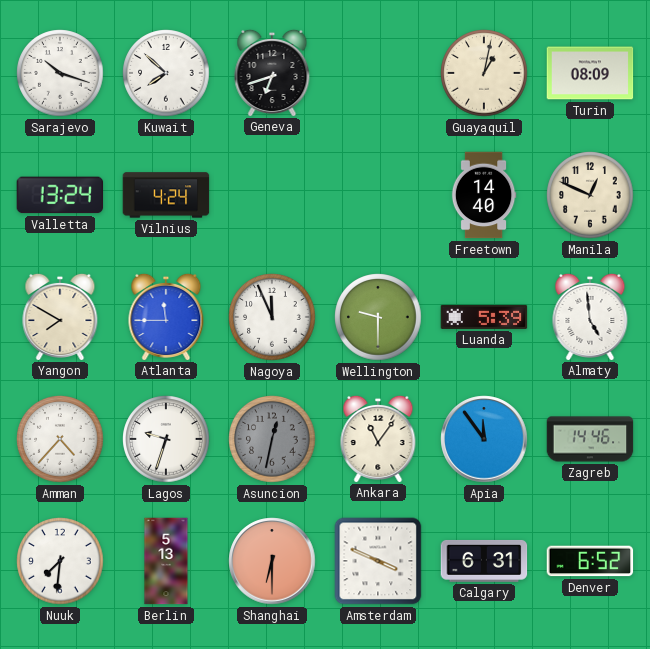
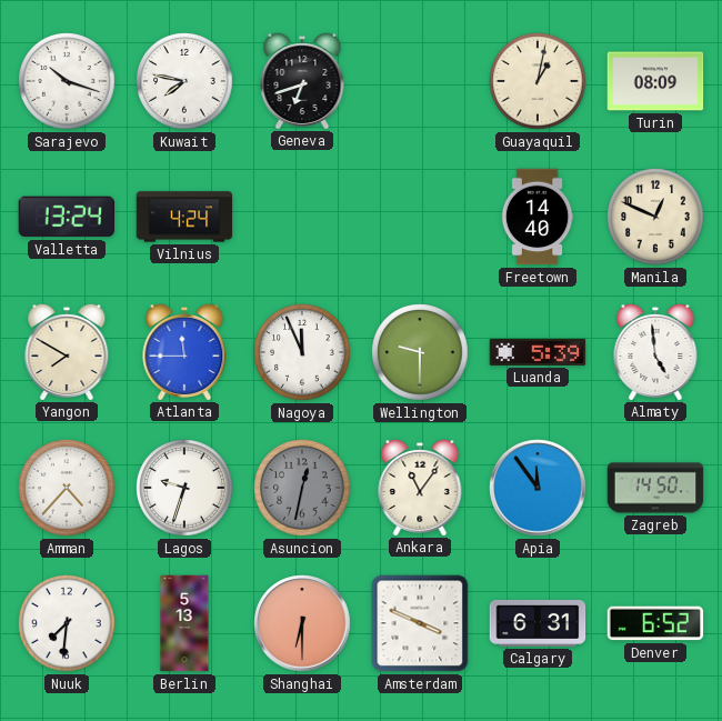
Kuwait: 7:52 -> 7:47
Zagreb: 14:46 -> 14:50
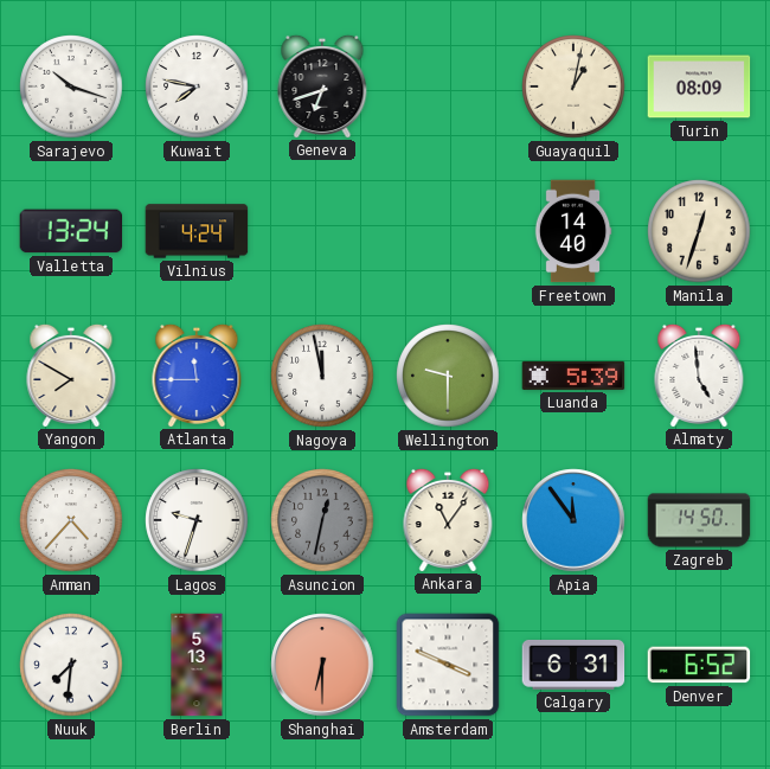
Manila: 12:49 -> 12:33
Nagoya: 11:56 -> 11:58
